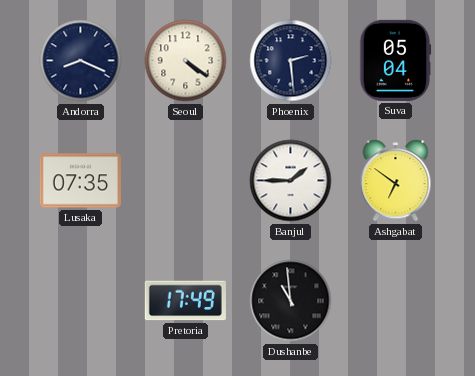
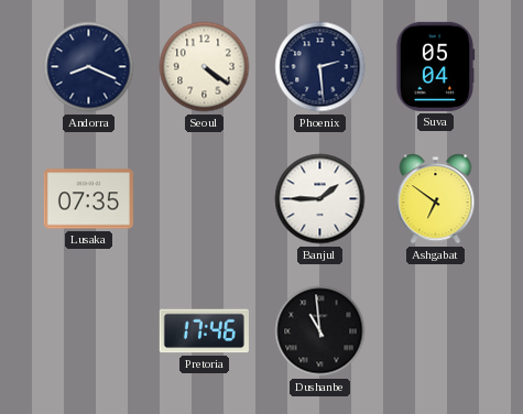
Pretoria: 17:49 -> 17:46
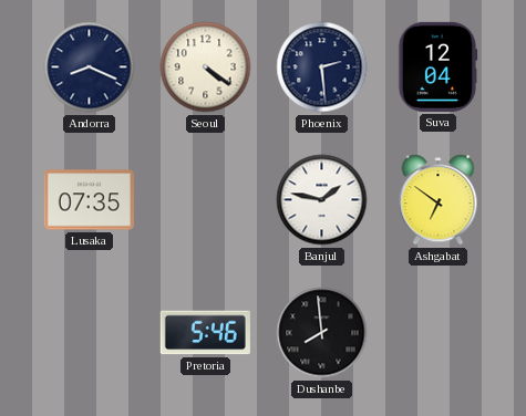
Suva: 05:04 -> 12:04
Banjul: 1:45 -> 1:47
Pretoria: 17:46 -> 5:46
Dushanbe: 10:59 -> 7:59
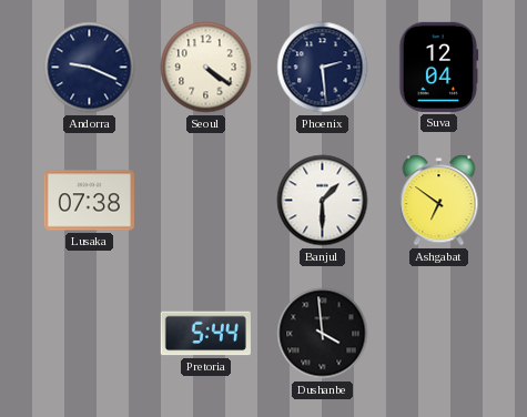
Andorra: 8:19 -> 9:19
Lusaka: 07:35 -> 07:38
Banjul: 1:47 -> 1:30
Pretoria: 5:46 -> 5:44
Dushanbe: 7:59 -> 3:59
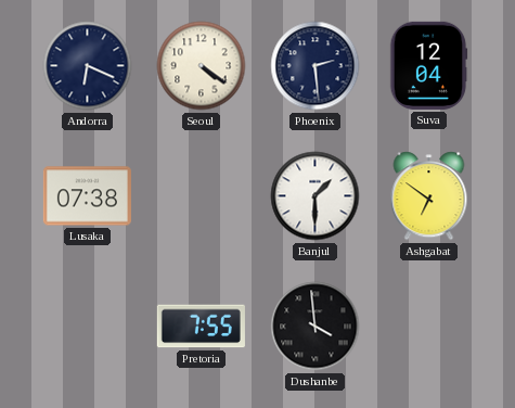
Andorra: 9:19 -> 6:19
Pretoria: 5:44 -> 7:55
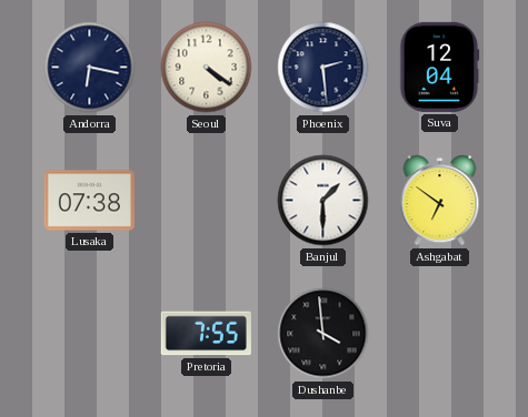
Andorra: 6:19 -> 6:17
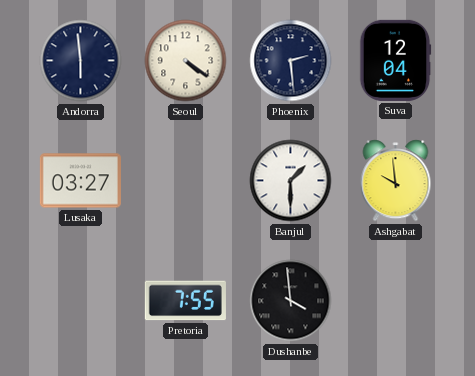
Andorra: 6:17 -> 5:59
Lusaka: 07:38 -> 03:27
Ashgabat: 6:51 -> 9:59
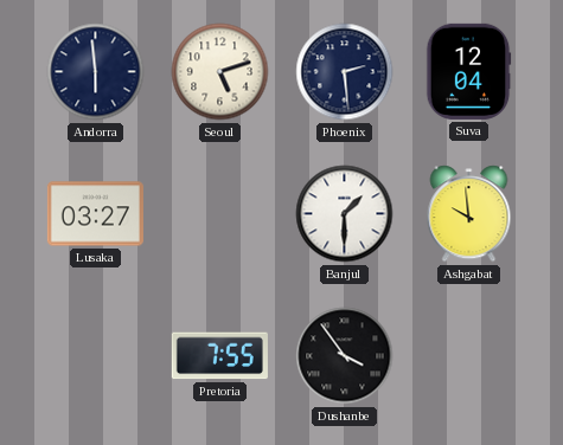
Seoul: 4:21 -> 5:12
Dushanbe: 3:59 -> 3:54
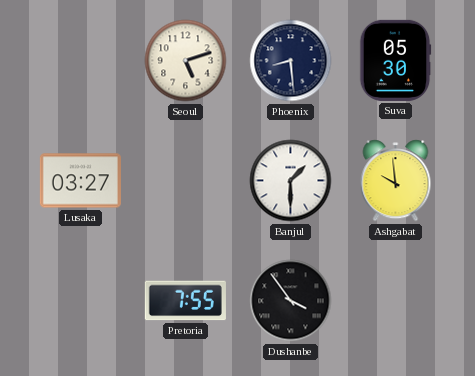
Andorra: 5:59 -> none
Phoenix: 2:29 -> 8:29
Suva: 12:04 -> 05:30
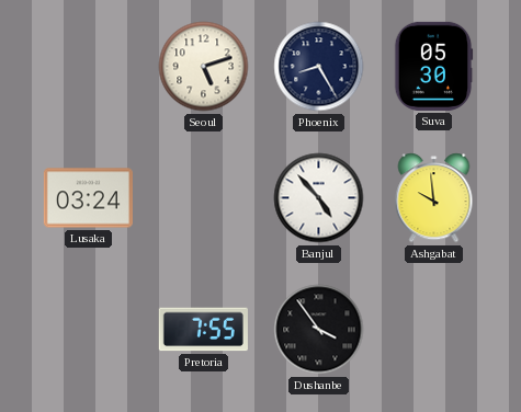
Phoenix: 8:29 -> 8:25
Lusaka: 03:27 -> 03:24
Banjul: 1:30 -> 4:53
